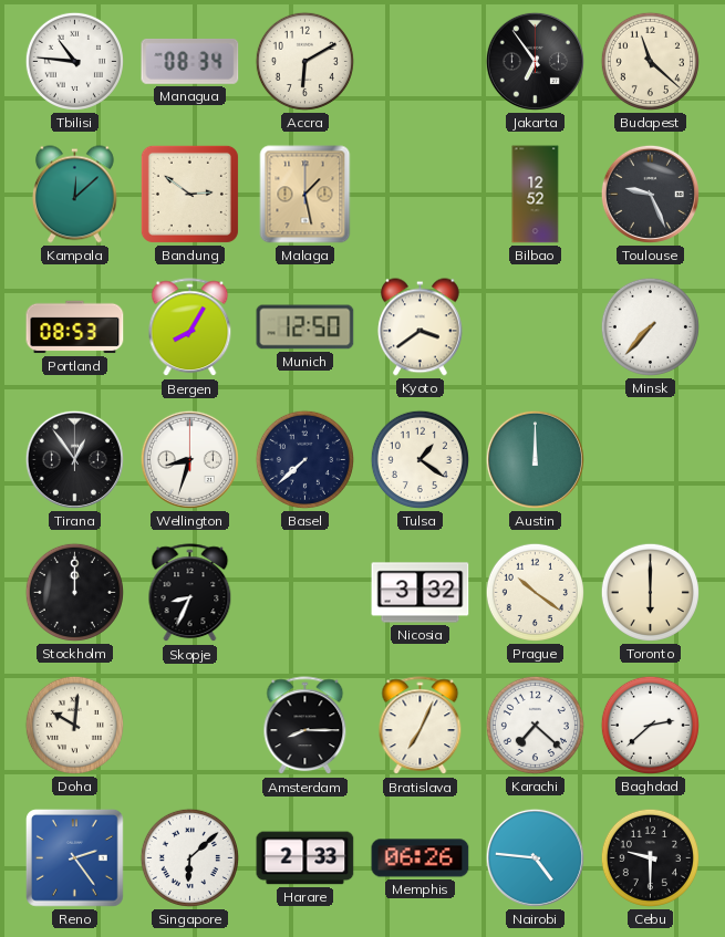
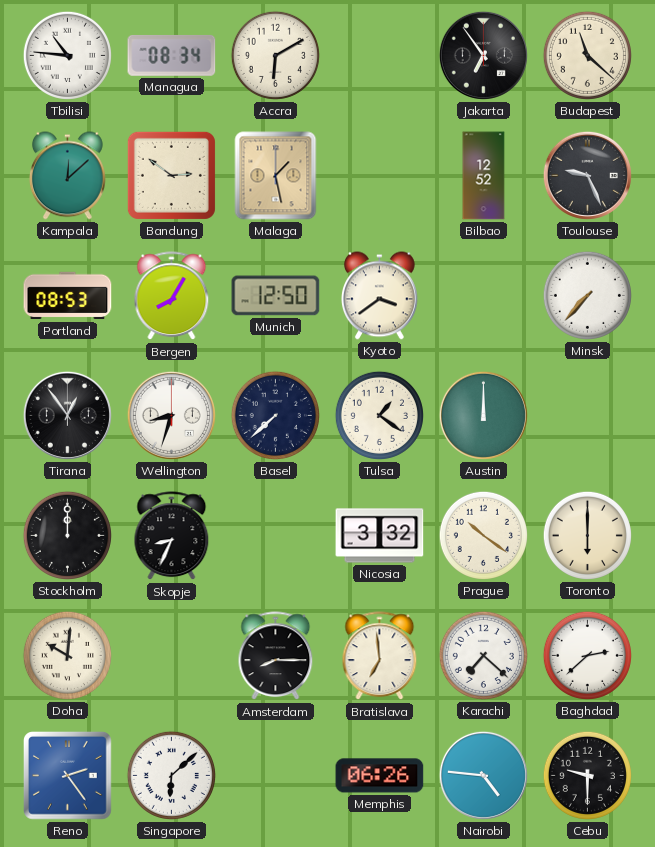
Bratislava: 7:04 -> 6:59
Harare: 2:33 -> none
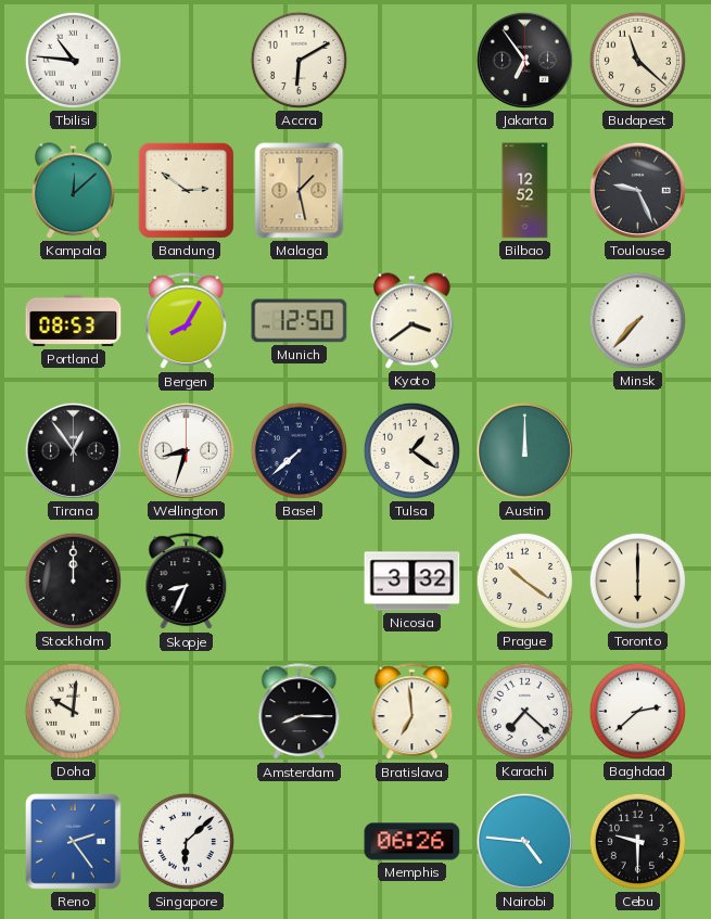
Managua: 08:34 -> none
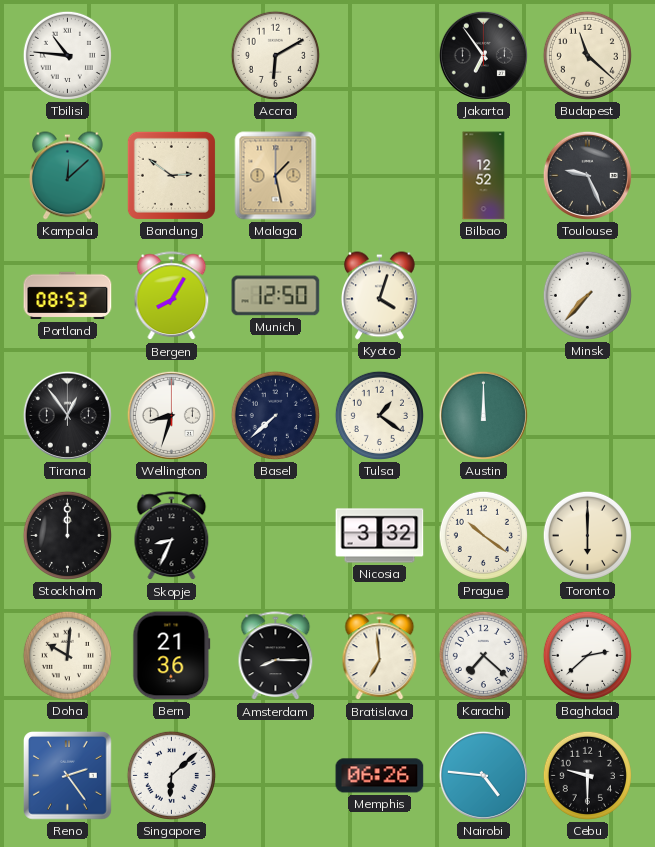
Kyoto: 3:39 -> 4:03
Bern: none -> 21:36
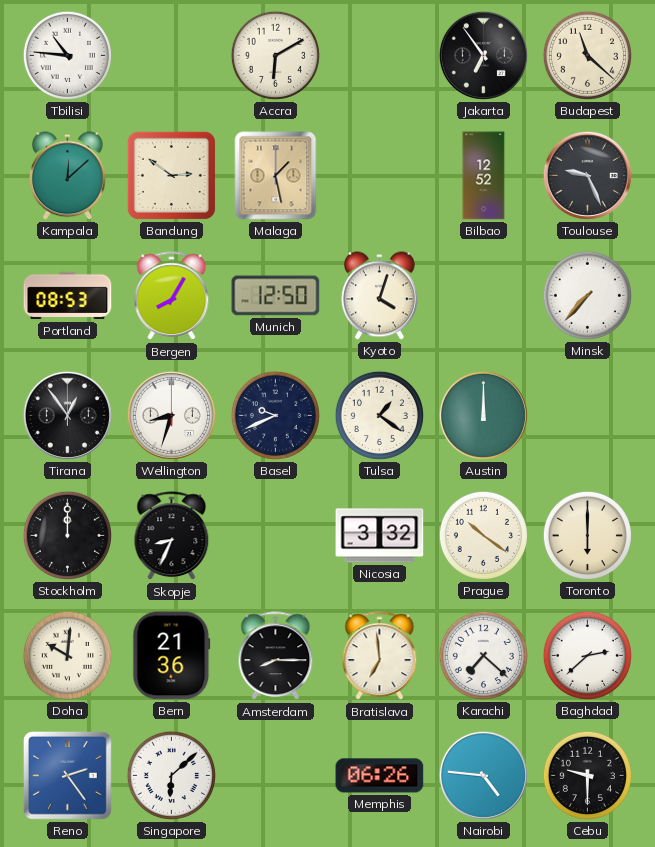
Basel: 7:38 -> 9:41
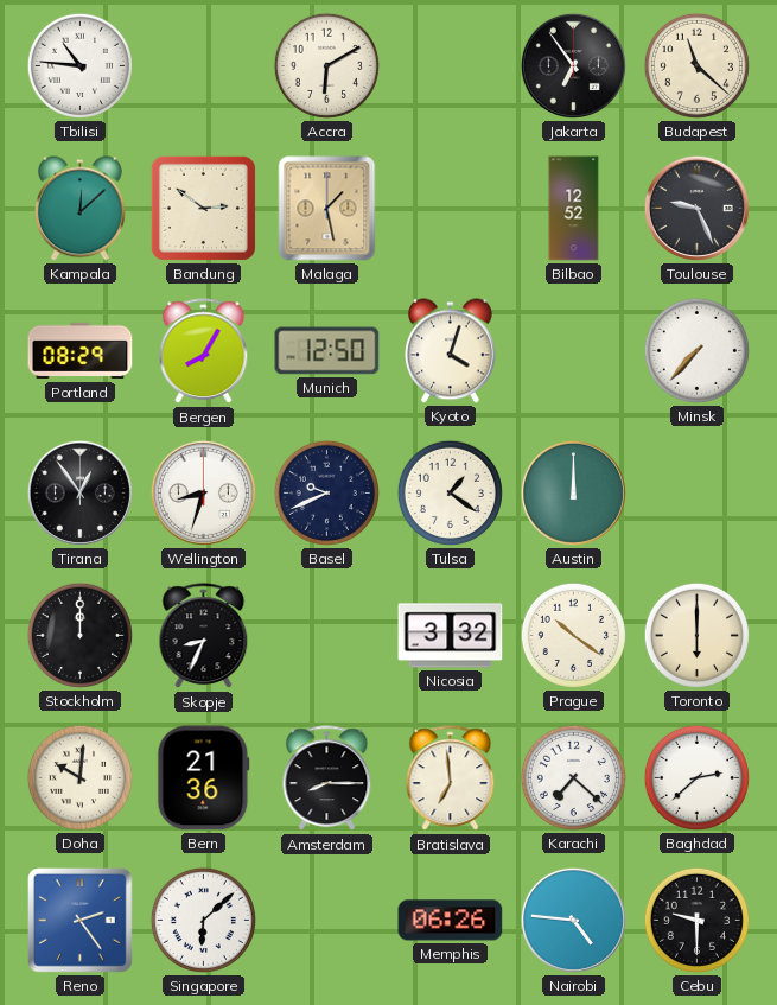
Portland: 08:53 -> 08:29
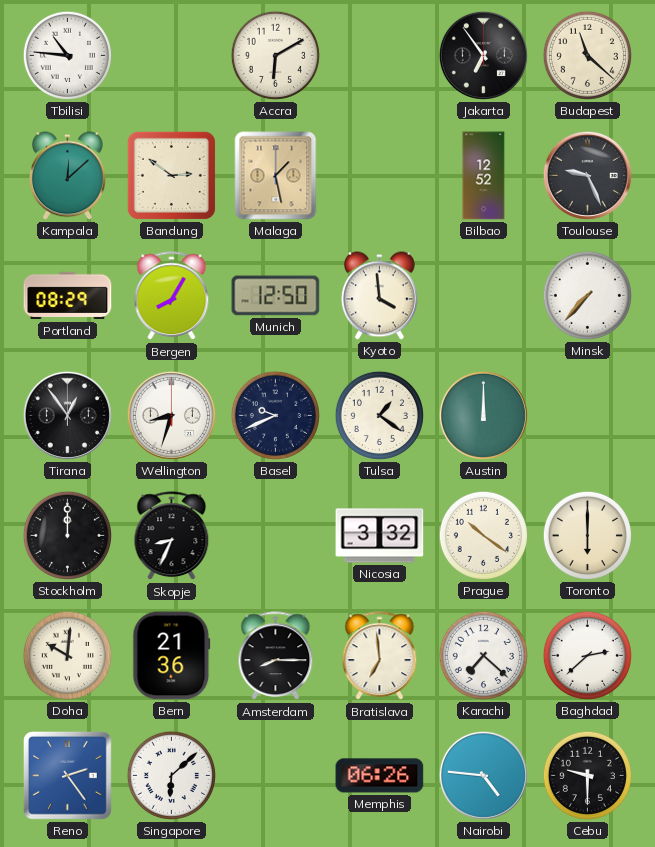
Kyoto: 4:03 -> 3:59
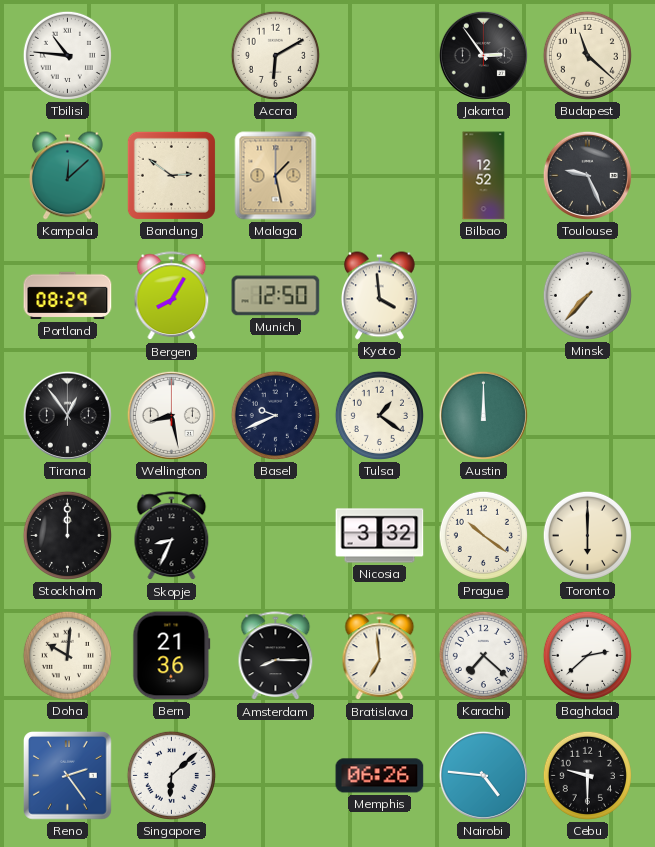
Jakarta: 6:54 -> 2:54
Wellington: 8:33 -> 8:28
